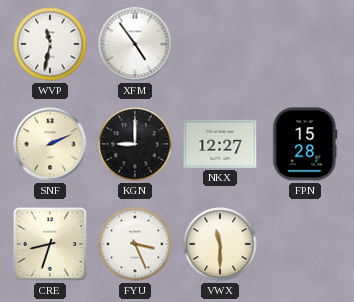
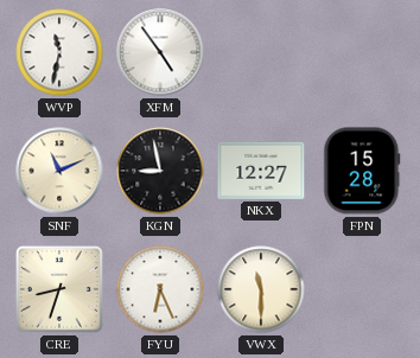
SNF: 2:11 -> 11:11
KGN: 9:00 -> 8:58
FYU: 3:26 -> 6:26
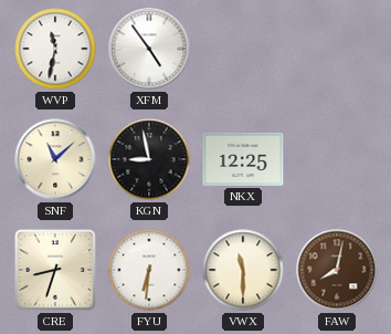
SNF: 11:11 -> 11:08
NKX: 12:27 -> 12:25
FPN: 15:28 -> none
FYU: 6:26 -> 6:31
FAW: none -> 8:02
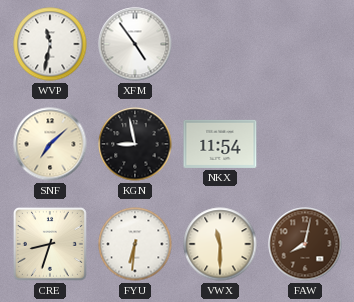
SNF: 11:08 -> 7:08
NKX: 12:25 -> 11:54
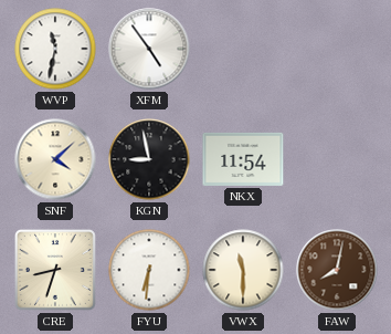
SNF: 7:08 -> 4:08
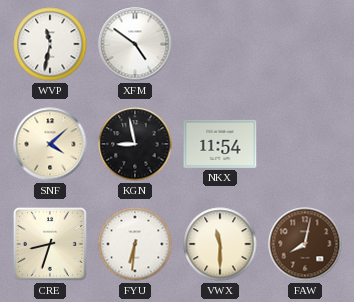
XFM: 4:54 -> 4:51
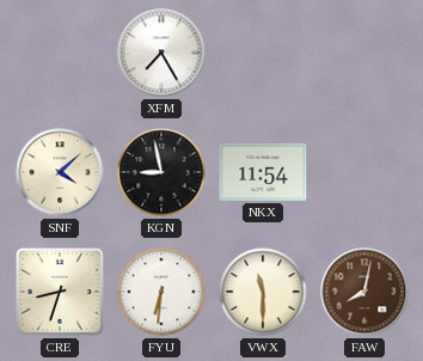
WVP: 11:32 -> none
XFM: 4:51 -> 7:25
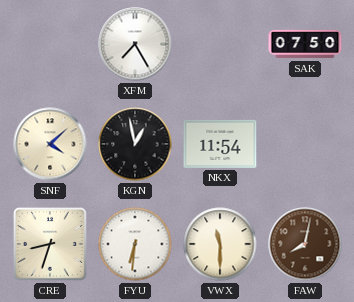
SAK: none -> 07:50
KGN: 8:58 -> 12:58
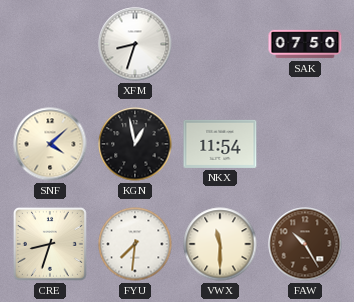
XFM: 7:25 -> 8:33
FYU: 6:31 -> 7:31
FAW: 8:02 -> 10:25
